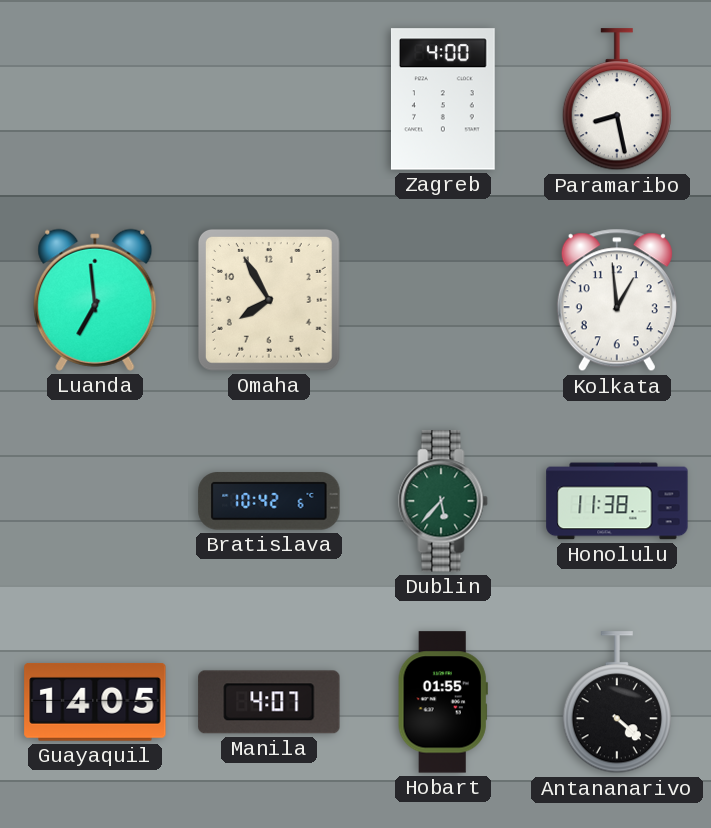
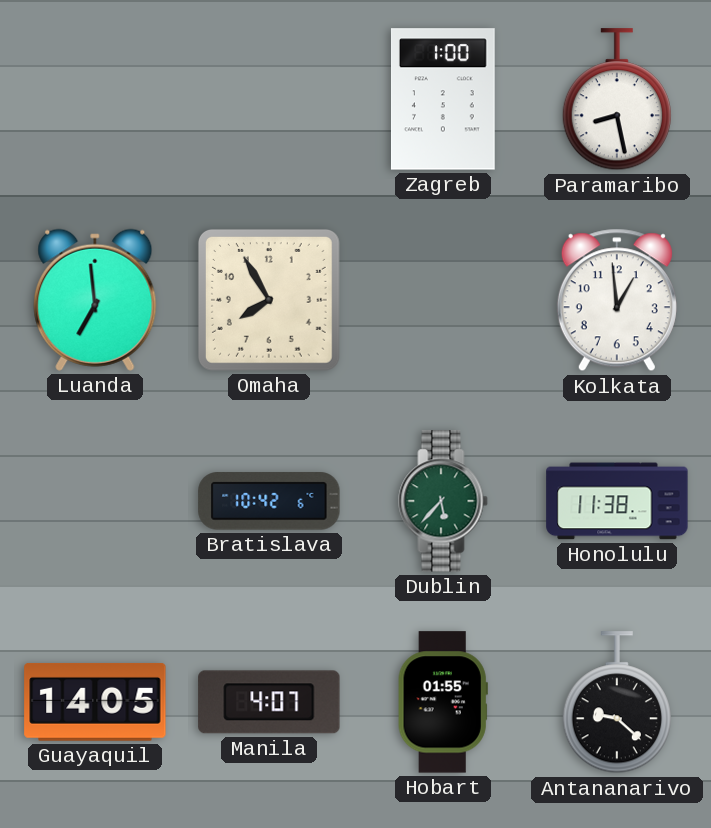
Zagreb: 4:00 -> 1:00
Antananarivo: 4:22 -> 9:22
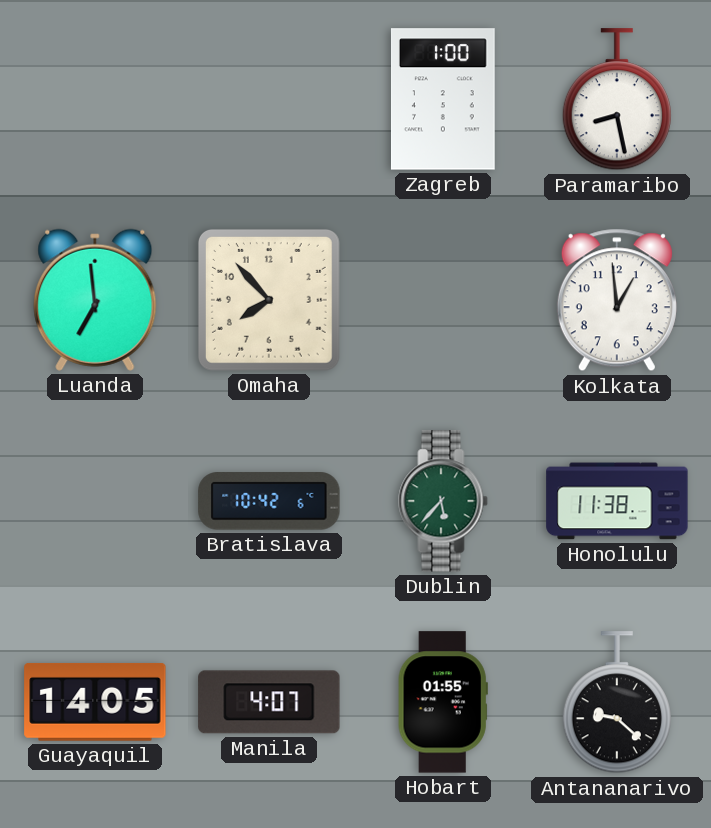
Omaha: 7:55 -> 7:53
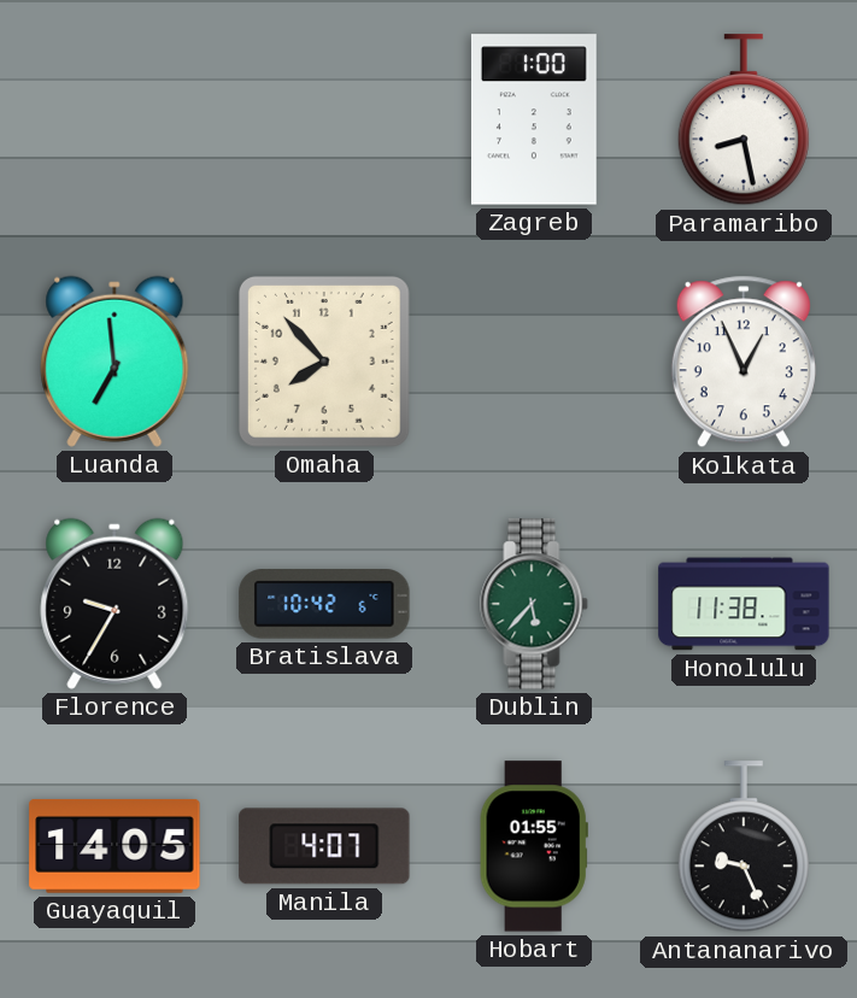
Kolkata: 12:59 -> 12:56
Florence: none -> 9:35
Antananarivo: 9:22 -> 9:26
